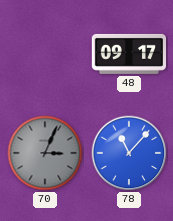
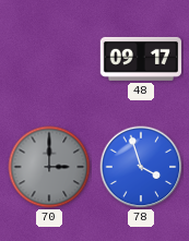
70: 3:04 -> 3:00
78: 11:07 -> 3:57
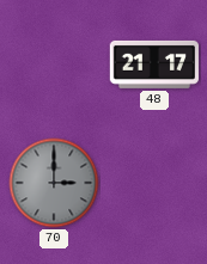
48: 09:17 -> 21:17
78: 3:57 -> none
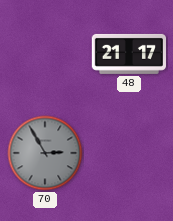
70: 3:00 -> 2:55
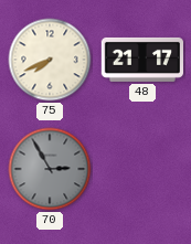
75: none -> 7:41
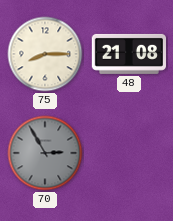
75: 7:41 -> 8:15
48: 21:17 -> 21:08
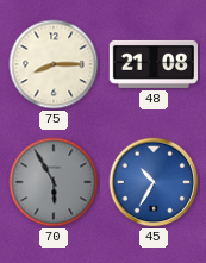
70: 2:55 -> 5:55
45: none -> 10:35
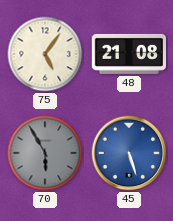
75: 8:15 -> 5:06
45: 10:35 -> 5:27
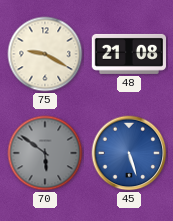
75: 5:06 -> 9:20
70: 5:55 -> 5:51
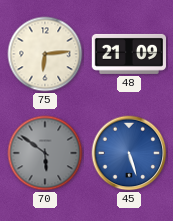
75: 9:20 -> 6:14
48: 21:08 -> 21:09
